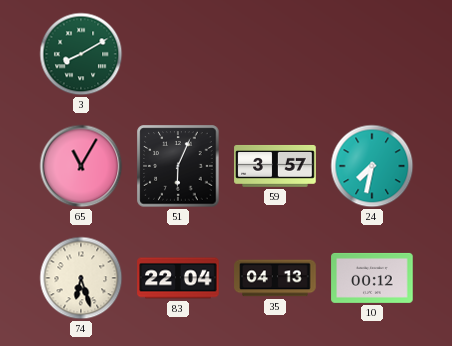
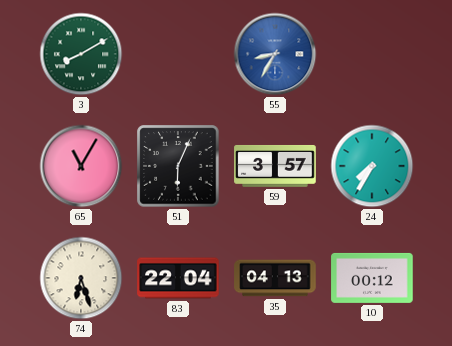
55: none -> 8:35
24: 7:32 -> 7:35
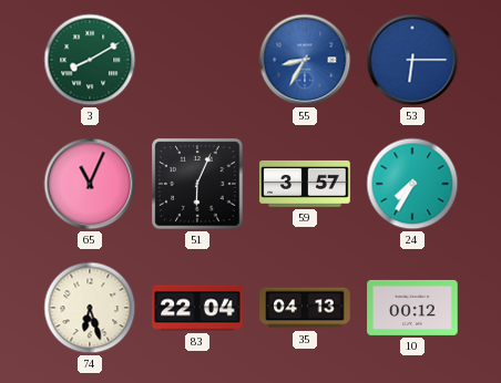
53: none -> 6:15
65: 11:05 -> 11:04
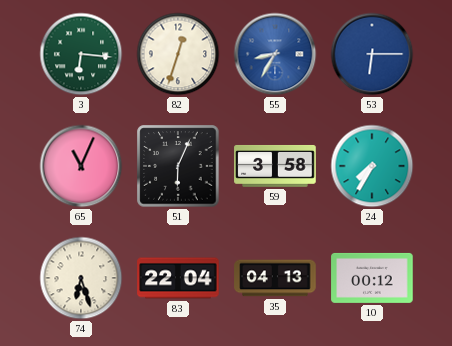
3: 8:10 -> 6:16
82: none -> 12:33
59: 3:57 -> 3:58
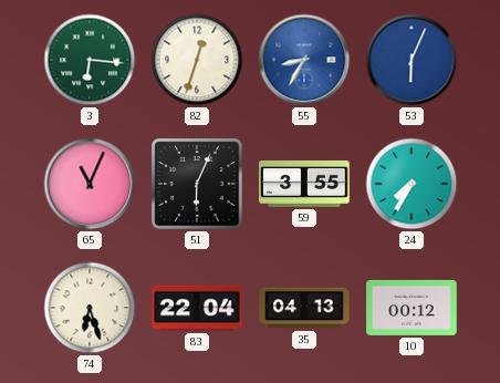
53: 6:15 -> 6:04
59: 3:58 -> 3:55
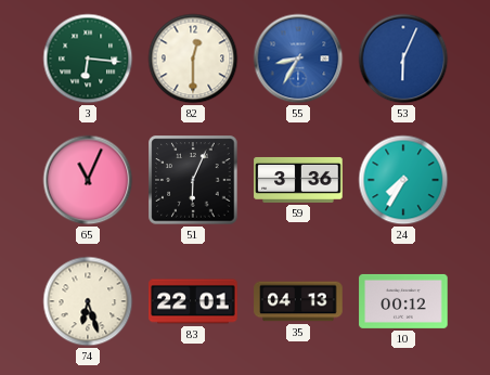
82: 12:33 -> 12:30
59: 3:55 -> 3:36
83: 22:04 -> 22:01
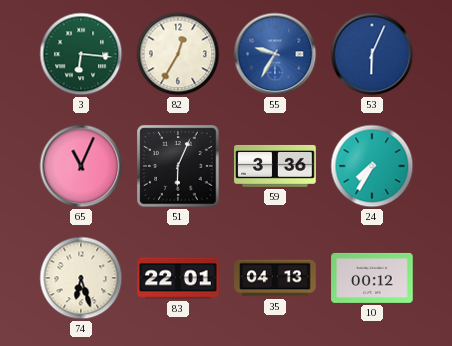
82: 12:30 -> 12:35
55: 8:35 -> 9:35
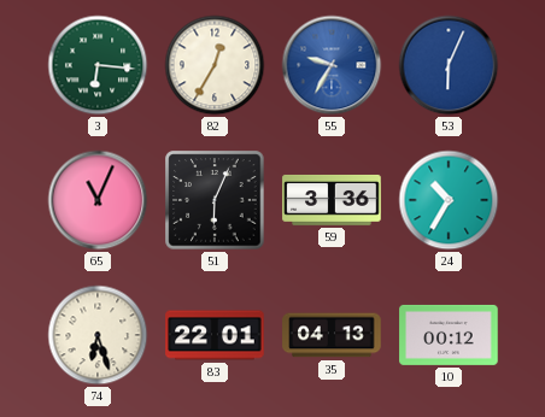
24: 7:35 -> 10:35
